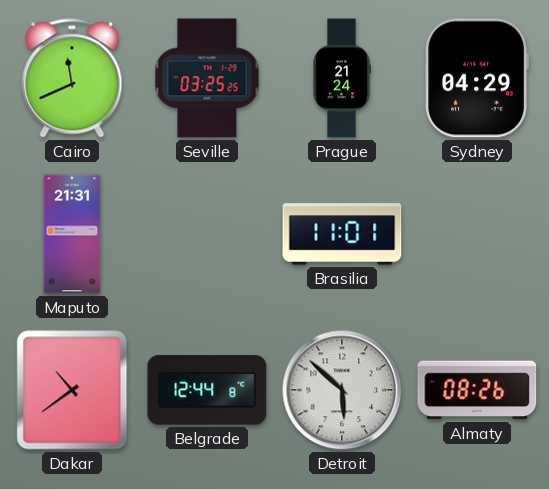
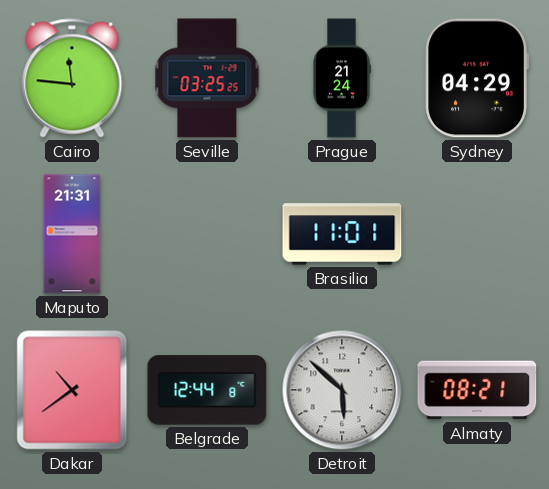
Cairo: 11:41 -> 11:46
Almaty: 08:26 -> 08:21
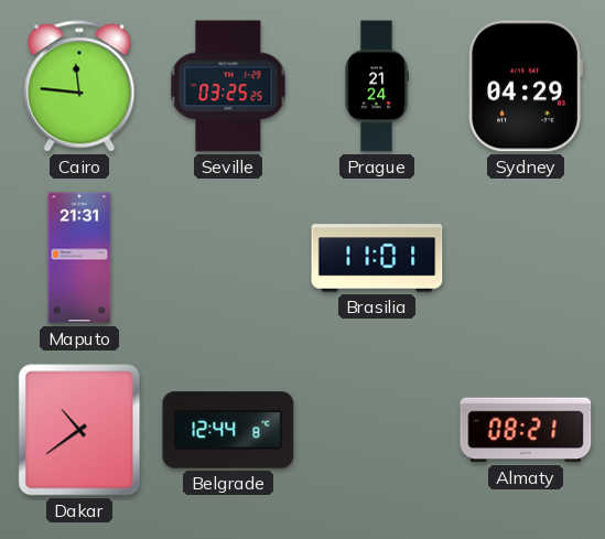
Detroit: 5:52 -> none
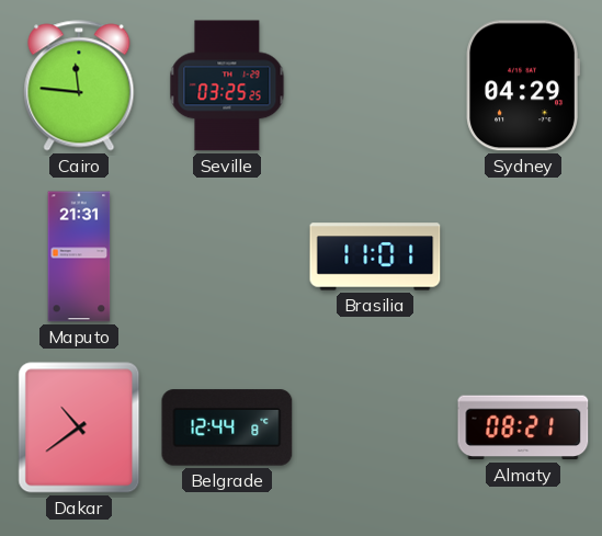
Prague: 21:24 -> none
